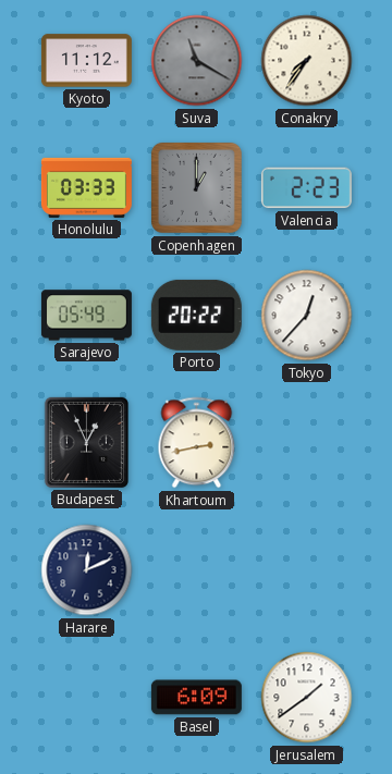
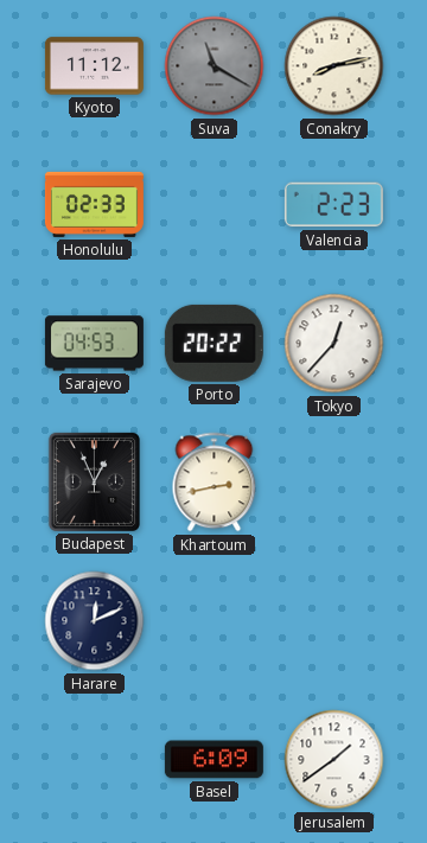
Conakry: 7:36 -> 8:13
Honolulu: 03:33 -> 02:33
Copenhagen: 1:00 -> none
Sarajevo: 05:49 -> 04:53
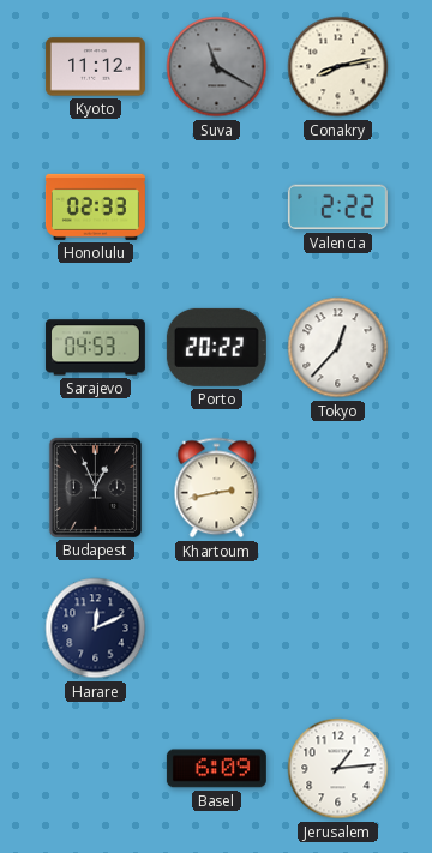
Valencia: 2:23 -> 2:22
Jerusalem: 1:39 -> 1:14
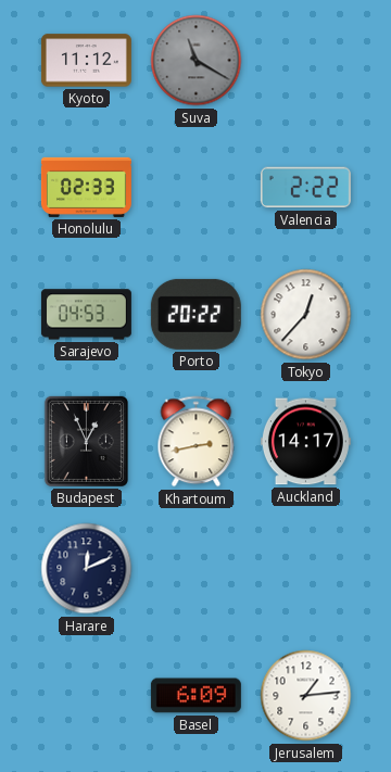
Conakry: 8:13 -> none
Auckland: none -> 14:17
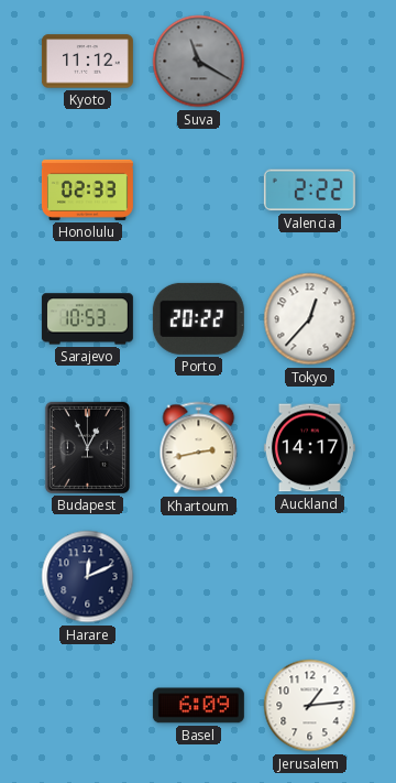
Sarajevo: 04:53 -> 10:53
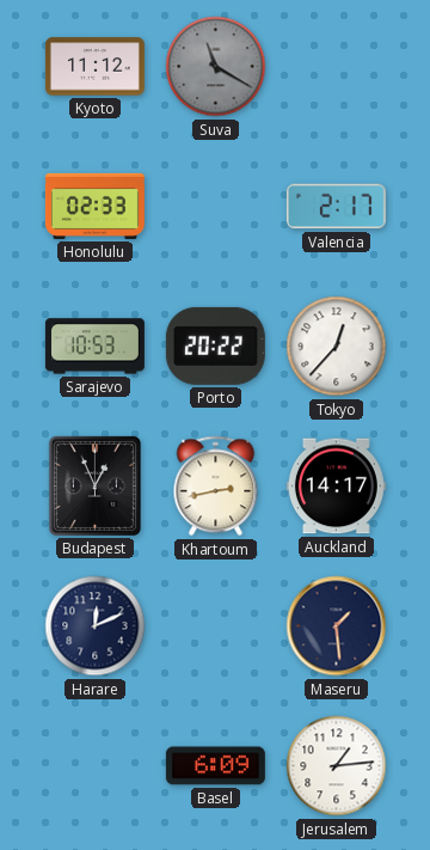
Valencia: 2:22 -> 2:17
Maseru: none -> 1:29
